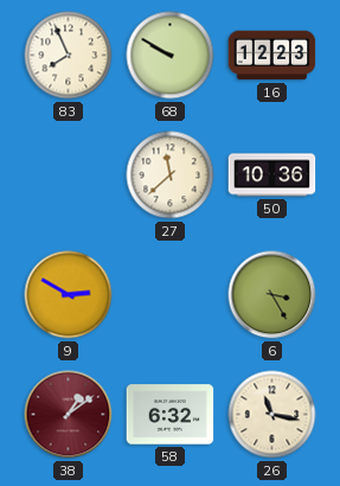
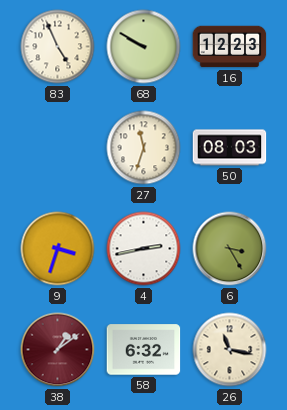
83: 7:56 -> 4:56
27: 11:38 -> 11:33
50: 10:36 -> 08:03
9: 2:50 -> 3:33
4: none -> 2:43
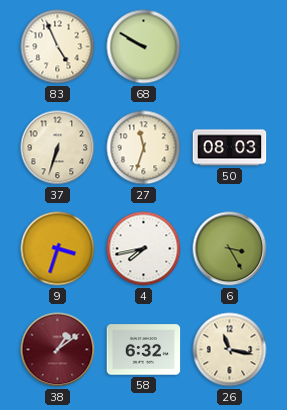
16: 12:23 -> none
37: none -> 6:33
4: 2:43 -> 7:43
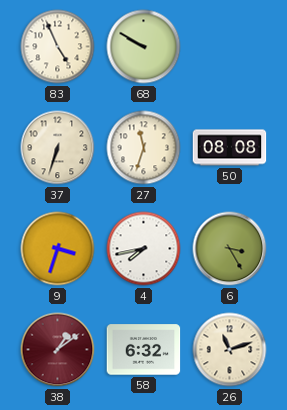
50: 08:03 -> 08:08
26: 11:17 -> 11:12
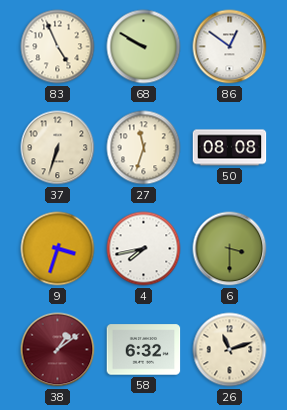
86: none -> 12:51
6: 3:25 -> 3:30
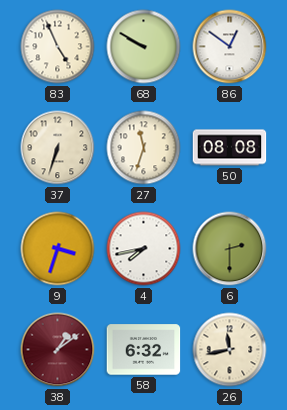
6: 3:30 -> 2:30
26: 11:12 -> 11:43
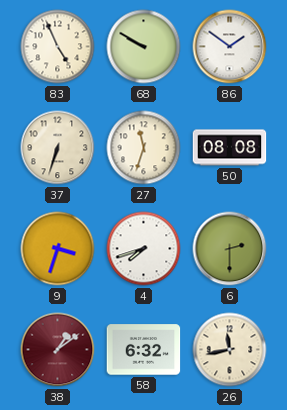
86: 12:51 -> 1:51
4: 7:43 -> 7:42
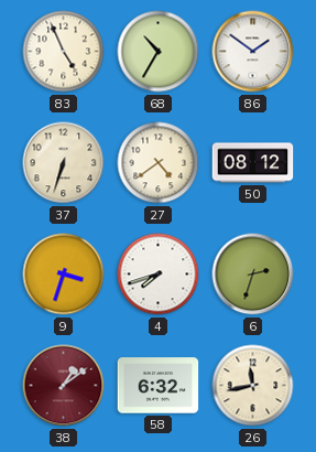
68: 9:50 -> 10:35
27: 11:33 -> 4:39
50: 08:08 -> 08:12
6: 2:30 -> 2:33
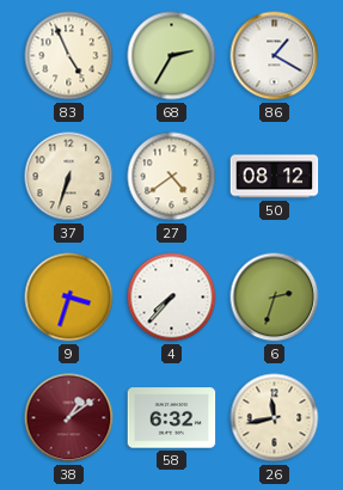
68: 10:35 -> 2:35
86: 1:51 -> 1:20
4: 7:42 -> 7:37
